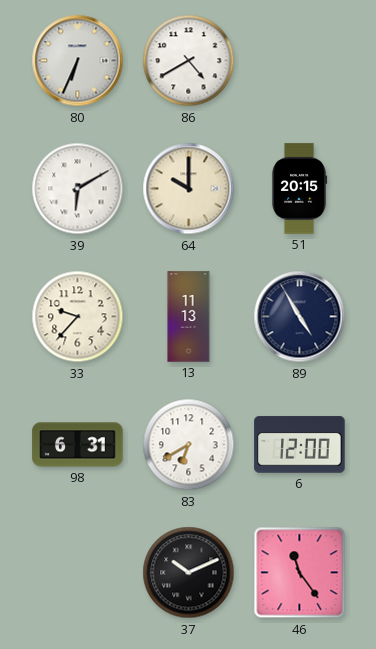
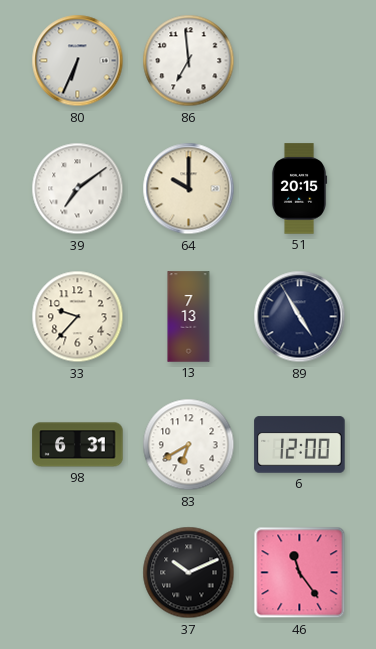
86: 4:40 -> 6:59
39: 6:10 -> 7:09
13: 11:13 -> 7:13
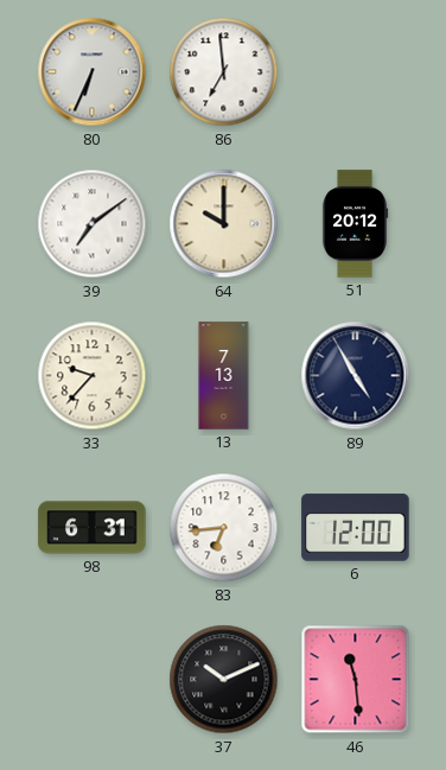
51: 20:15 -> 20:12
83: 6:40 -> 6:44
46: 11:24 -> 11:29
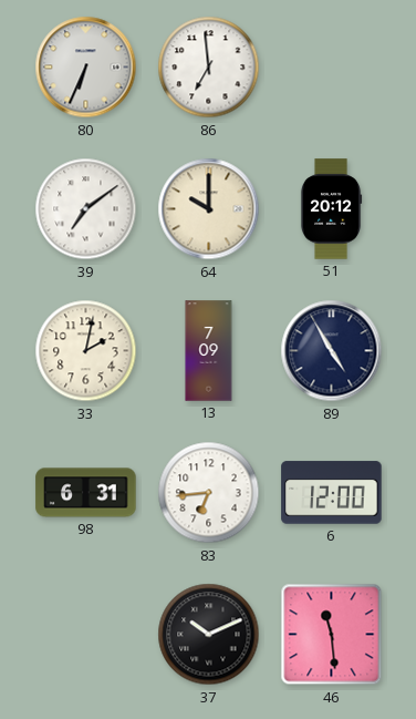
33: 9:37 -> 2:02
13: 7:13 -> 7:09
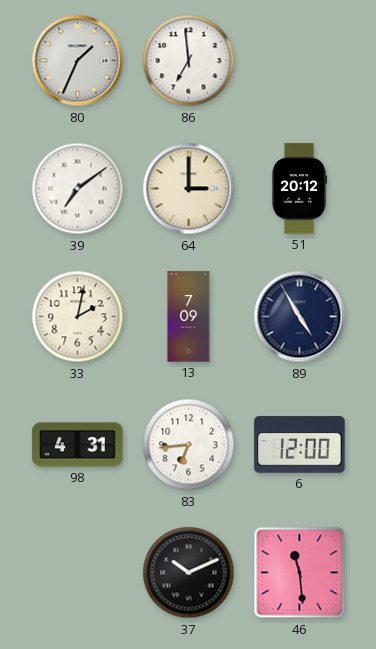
80: 6:34 -> 1:34
64: 10:00 -> 3:00
98: 6:31 -> 4:31
